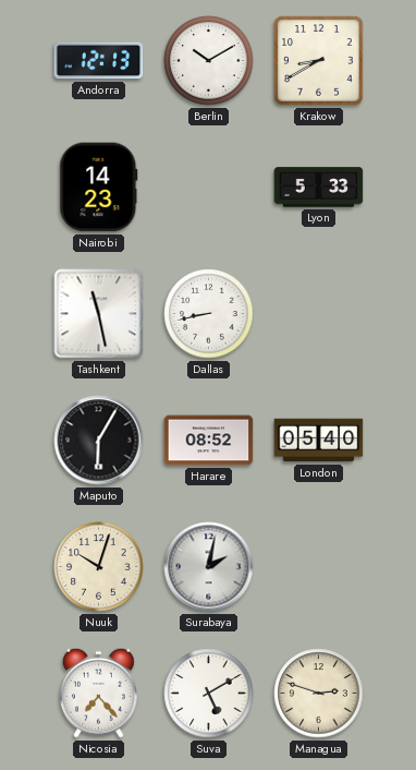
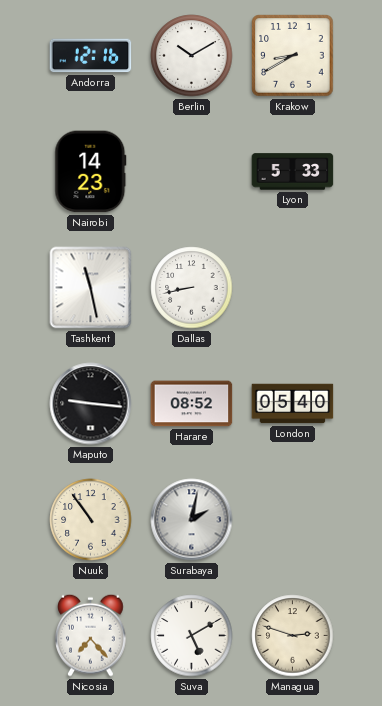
Andorra: 12:13 -> 12:16
Maputo: 6:05 -> 9:16
Nuuk: 10:03 -> 10:54
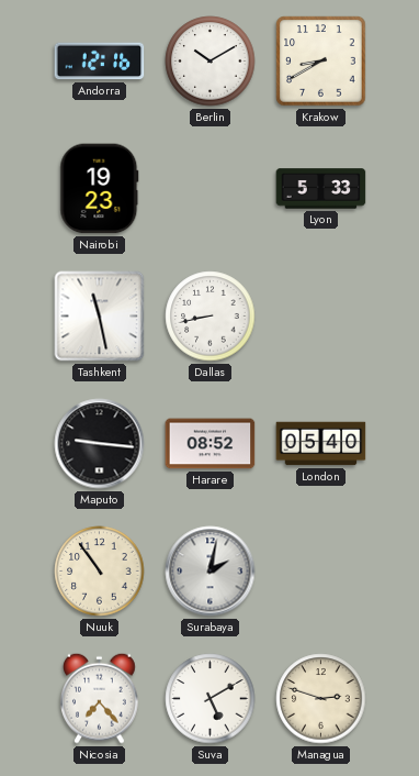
Nairobi: 14:23 -> 19:23
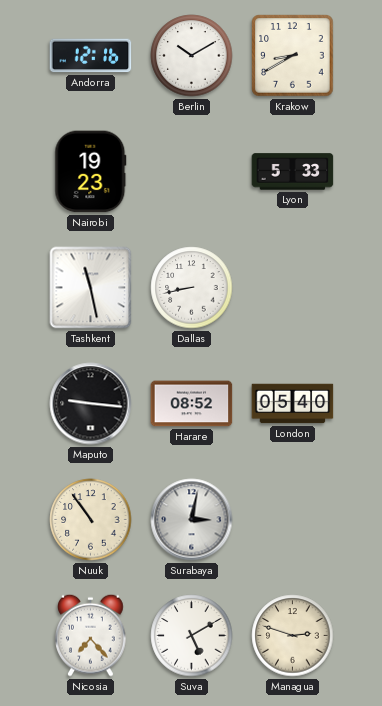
Surabaya: 2:02 -> 3:02
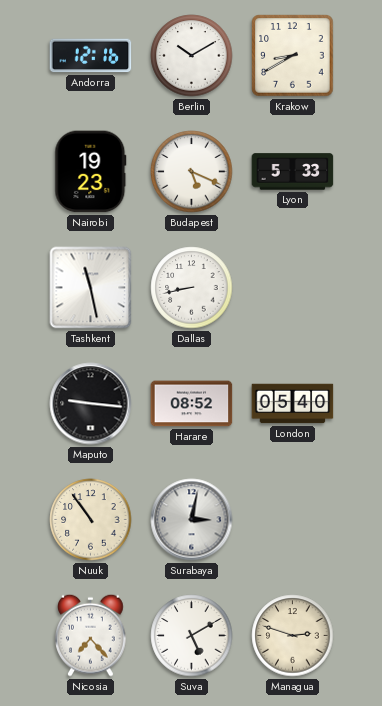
Budapest: none -> 5:19
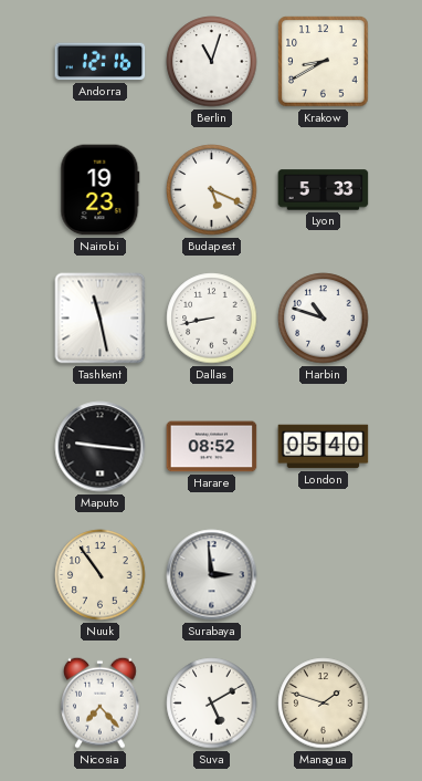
Berlin: 10:10 -> 11:03
Harbin: none -> 10:48
Surabaya: 3:02 -> 2:59
Managua: 2:48 -> 1:48
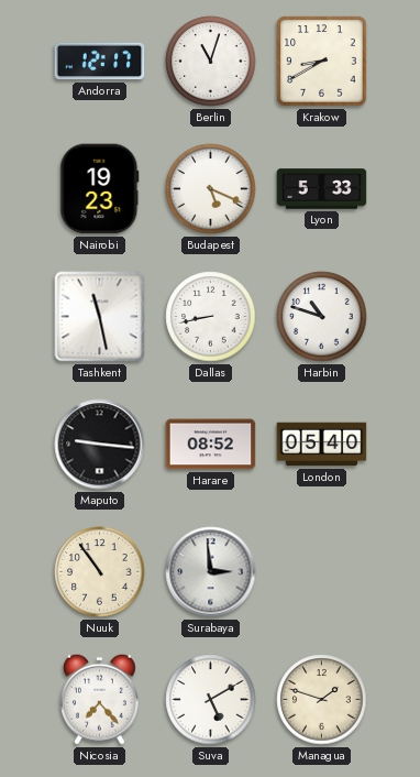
Andorra: 12:16 -> 12:17
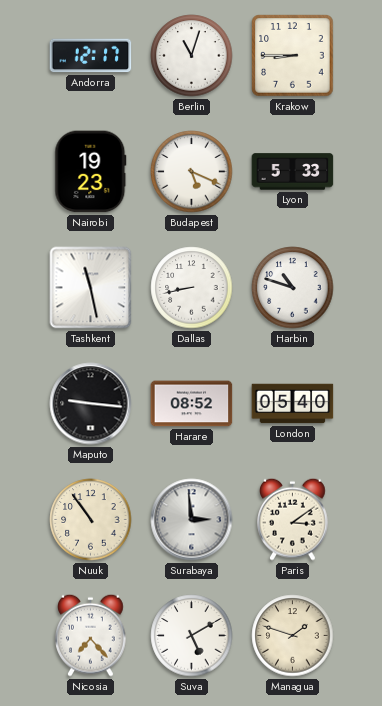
Krakow: 8:40 -> 8:45
Paris: none -> 3:09
